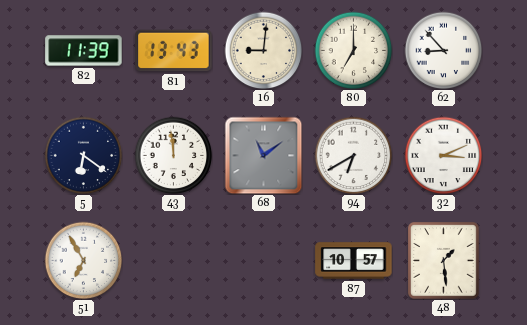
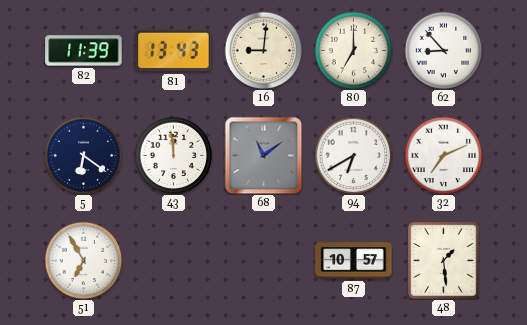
32: 3:11 -> 7:11
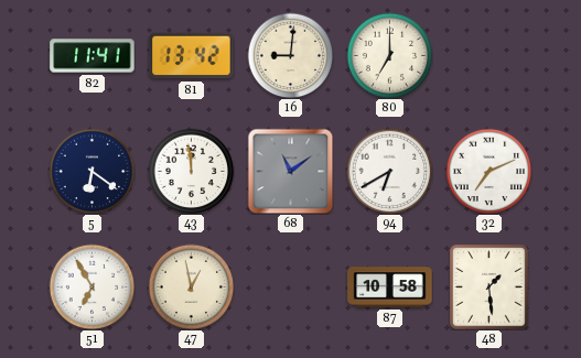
82: 11:39 -> 11:41
81: 13:43 -> 13:42
62: 8:53 -> none
47: none -> 12:58
87: 10:57 -> 10:58
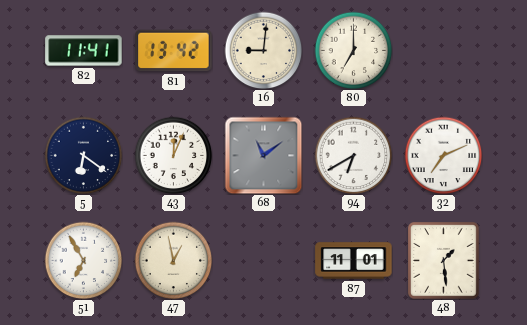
43: 11:59 -> 12:04
87: 10:58 -> 11:01
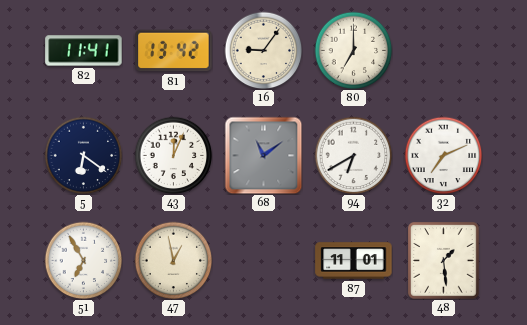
16: 9:01 -> 9:06
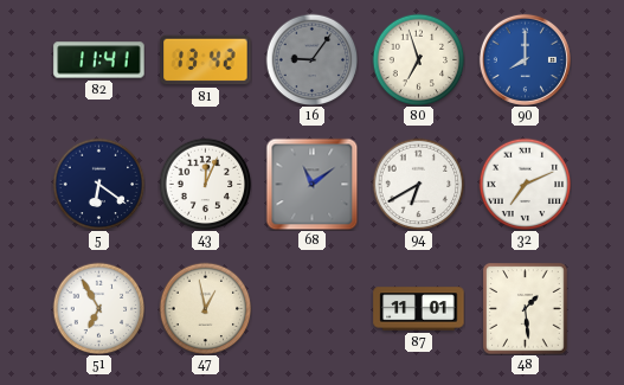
16 dial: cream -> grey
80: 7:00 -> 6:57
90: none -> 8:00
